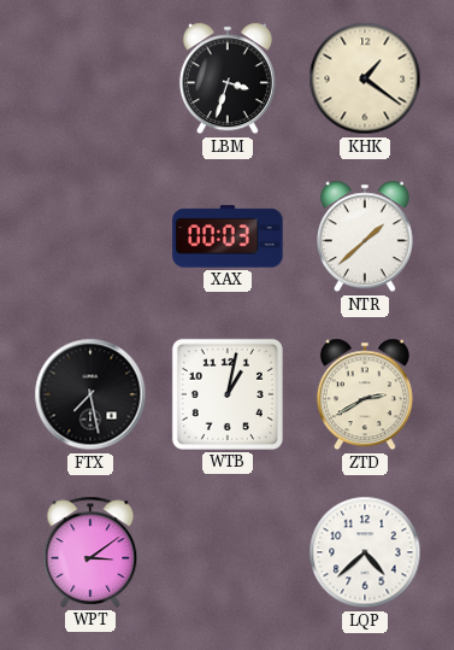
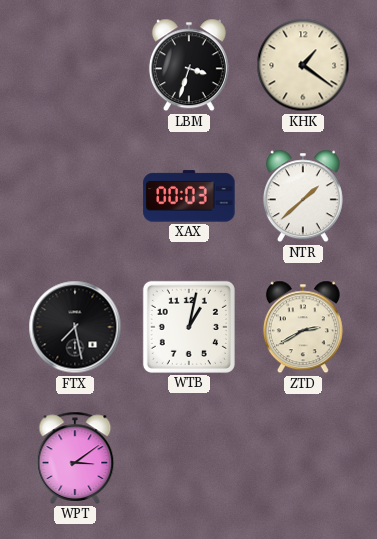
LQP: 4:38 -> none
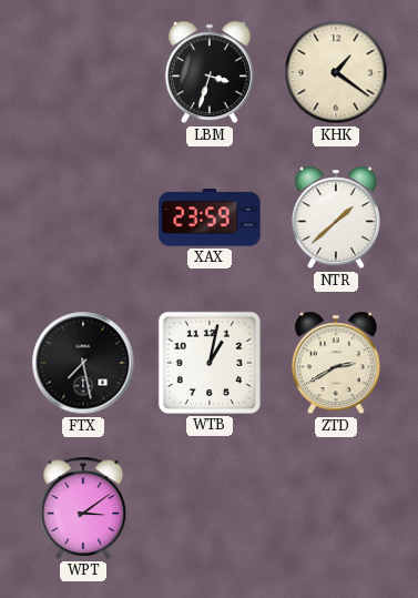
XAX: 00:03 -> 23:59
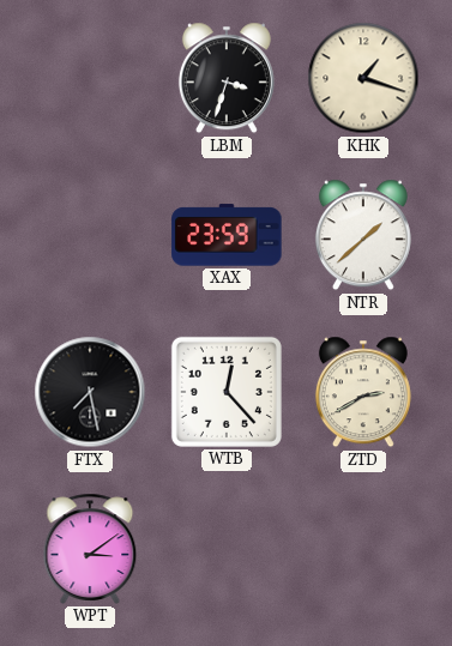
KHK: 1:21 -> 1:18
WTB: 1:02 -> 12:23
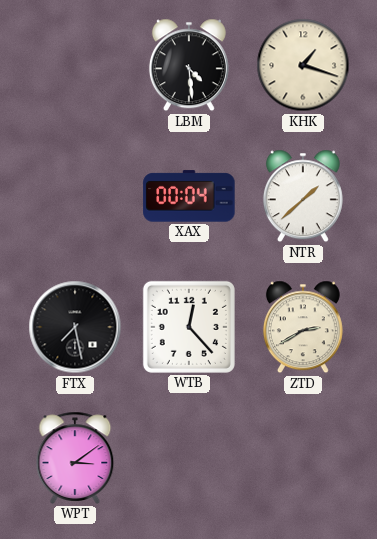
LBM: 3:33 -> 4:29
XAX: 23:59 -> 00:04
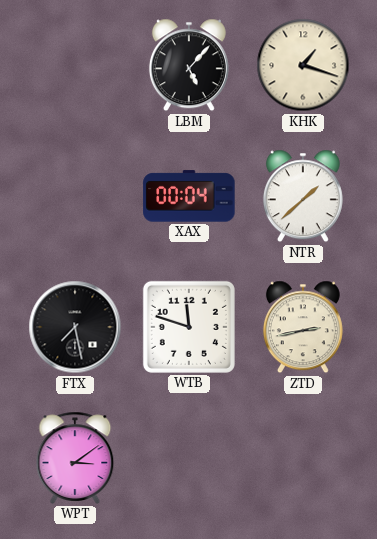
LBM: 4:29 -> 5:07
WTB: 12:23 -> 11:48
ZTD: 2:40 -> 2:43
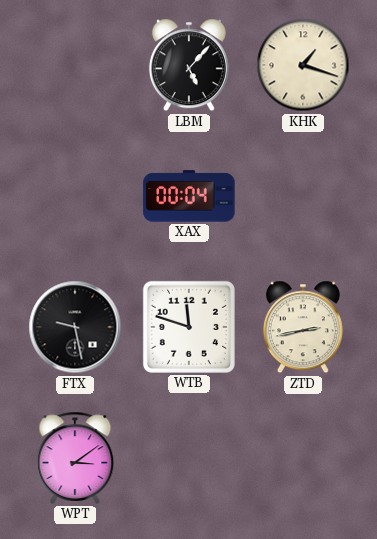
NTR: 1:38 -> none
FTX: 7:28 -> 9:28
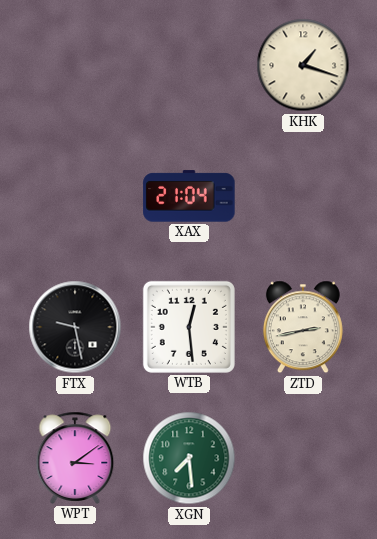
LBM: 5:07 -> none
XAX: 00:04 -> 21:04
WTB: 11:48 -> 12:29
XGN: none -> 7:29
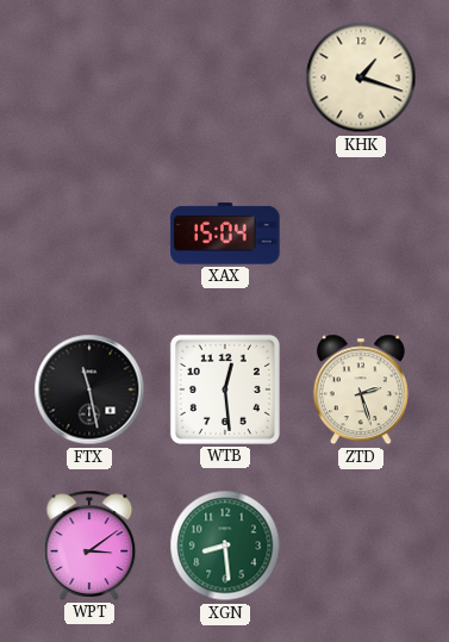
XAX: 21:04 -> 15:04
FTX: 9:28 -> 11:28
ZTD: 2:43 -> 2:27
XGN: 7:29 -> 8:29
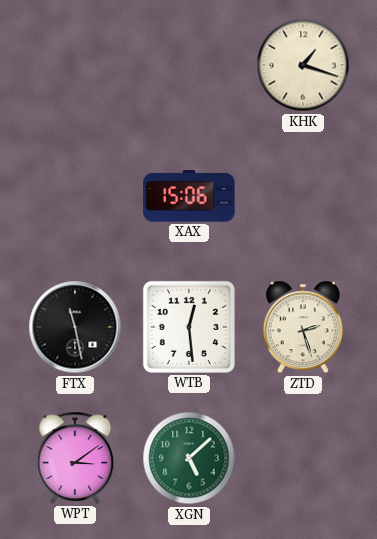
XAX: 15:04 -> 15:06
XGN: 8:29 -> 5:08
